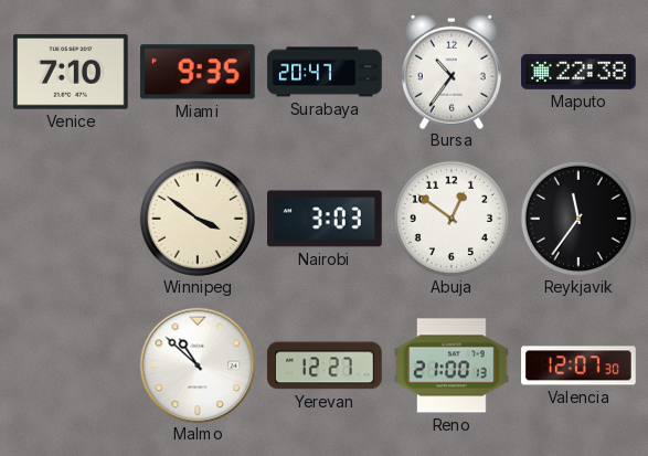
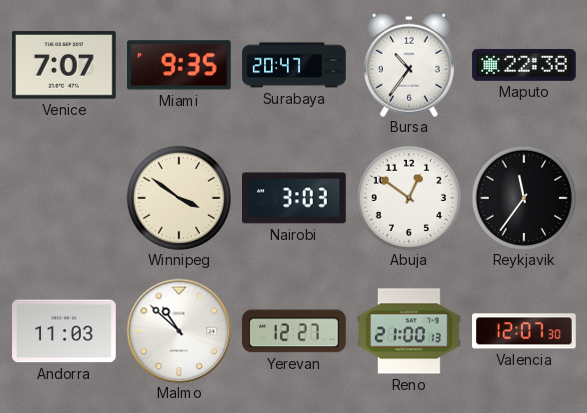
Venice: 7:10 -> 7:07
Andorra: none -> 11:03
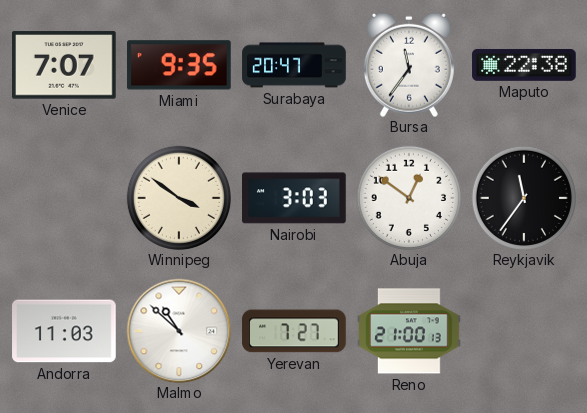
Bursa: 10:36 -> 11:36
Yerevan: 12:27 -> 7:27
Valencia: 12:07 -> none
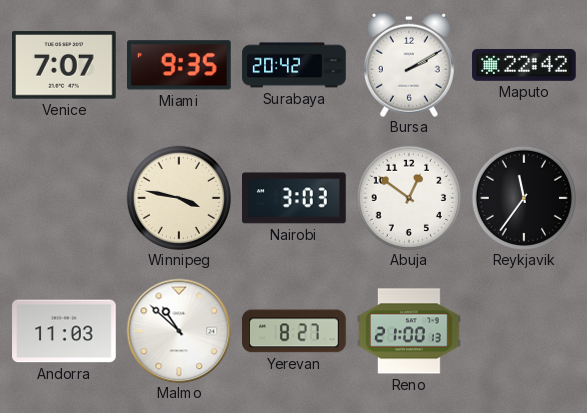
Surabaya: 20:47 -> 20:42
Bursa: 11:36 -> 2:10
Maputo: 22:38 -> 22:42
Winnipeg: 3:51 -> 3:47
Yerevan: 7:27 -> 8:27
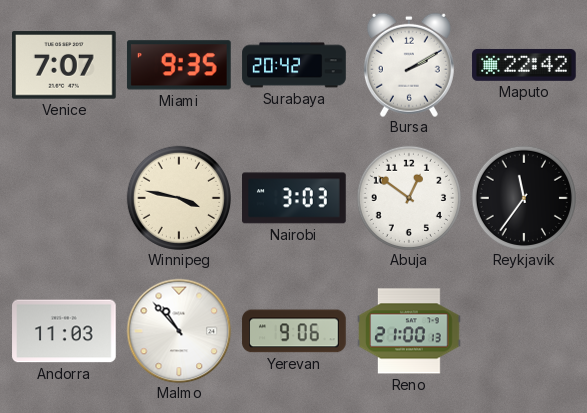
Malmo: 10:52 -> 10:53
Yerevan: 8:27 -> 9:06
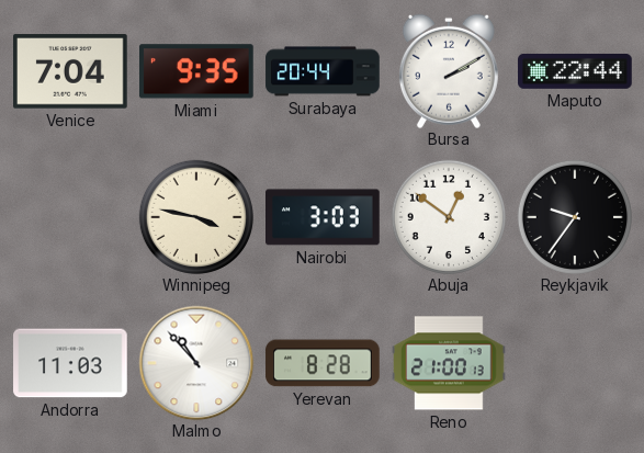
Venice: 7:07 -> 7:04
Surabaya: 20:42 -> 20:44
Maputo: 22:42 -> 22:44
Reykjavik: 11:36 -> 9:36
Yerevan: 9:06 -> 8:28
